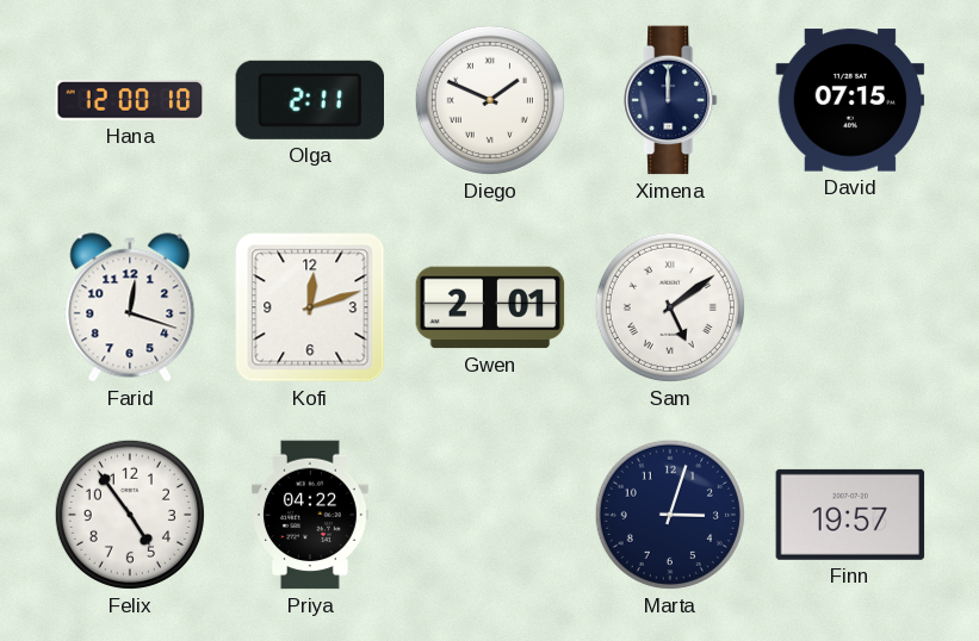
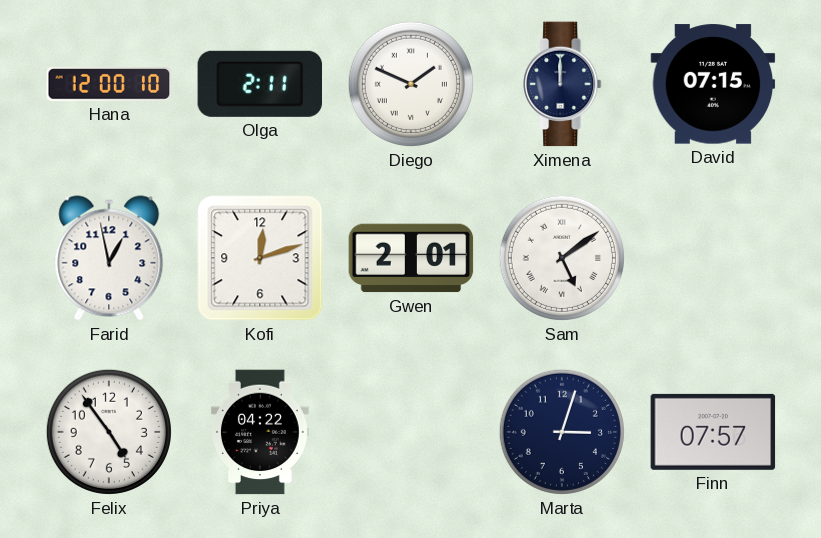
Farid: 12:18 -> 12:58
Finn: 19:57 -> 07:57
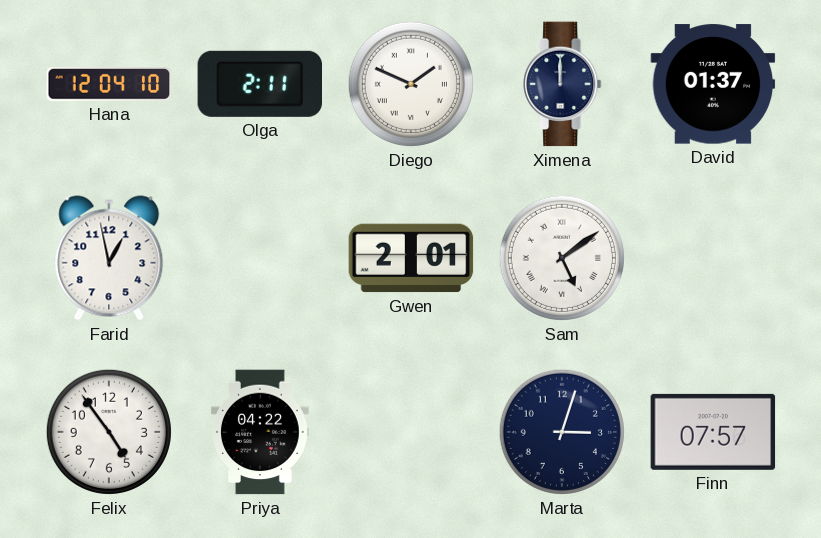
Hana: 12:00 -> 12:04
David: 07:15 -> 01:37
Kofi: 12:12 -> none
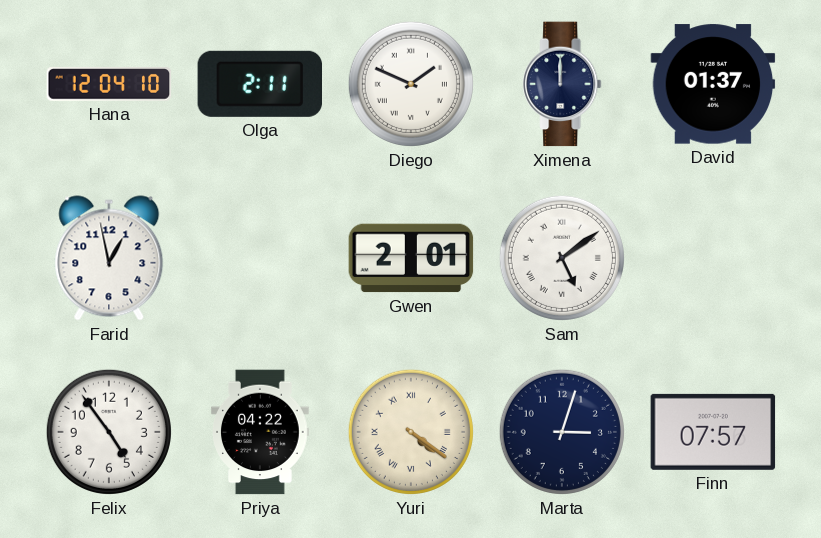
Yuri: none -> 4:21
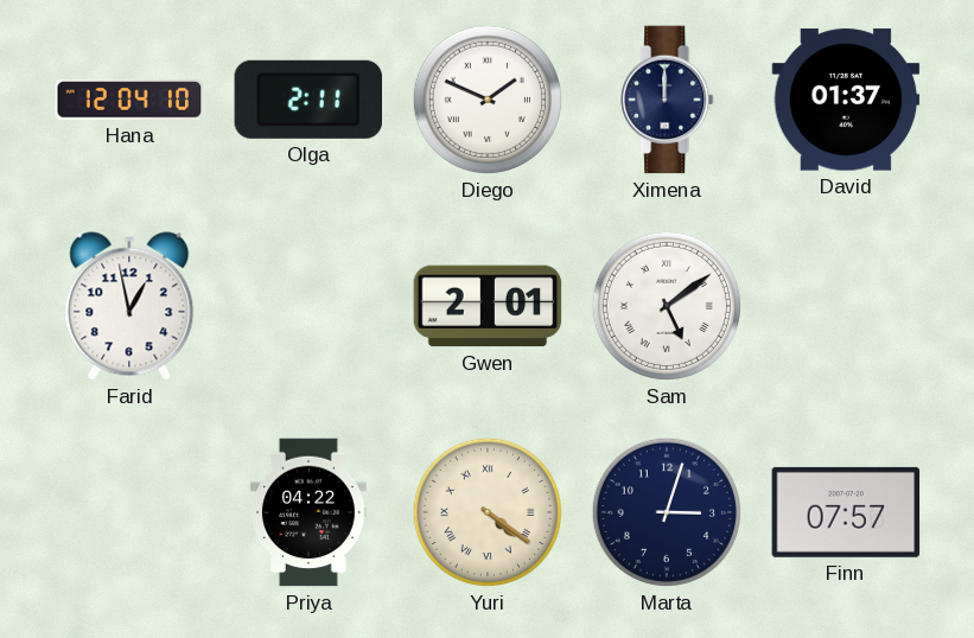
Felix: 4:54 -> none
